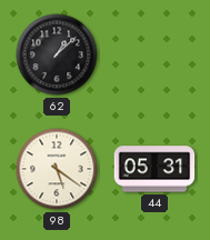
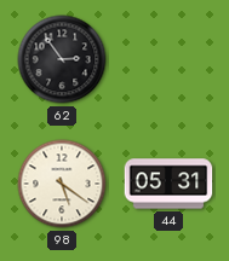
62: 1:08 -> 2:54
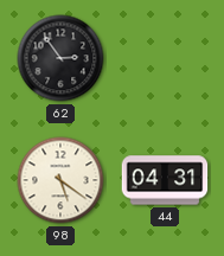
44: 05:31 -> 04:31
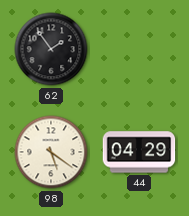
62: 2:54 -> 1:54
44: 04:31 -> 04:29
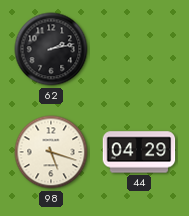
62: 1:54 -> 2:13
98: 5:21 -> 5:18
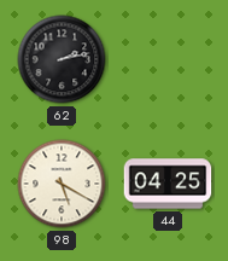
98: 5:18 -> 5:20
44: 04:29 -> 04:25
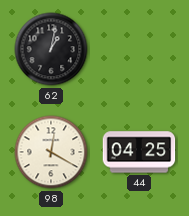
62: 2:13 -> 1:02
98: 5:20 -> 12:20
